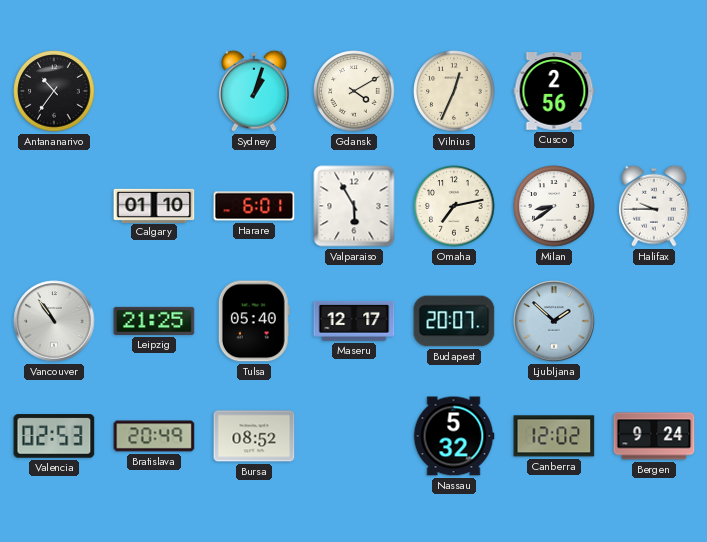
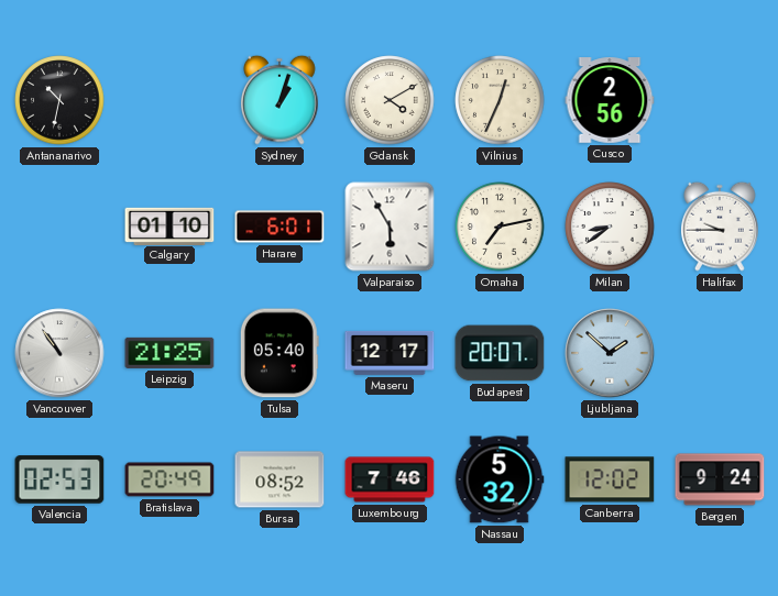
Antananarivo: 10:36 -> 10:32
Luxembourg: none -> 7:46
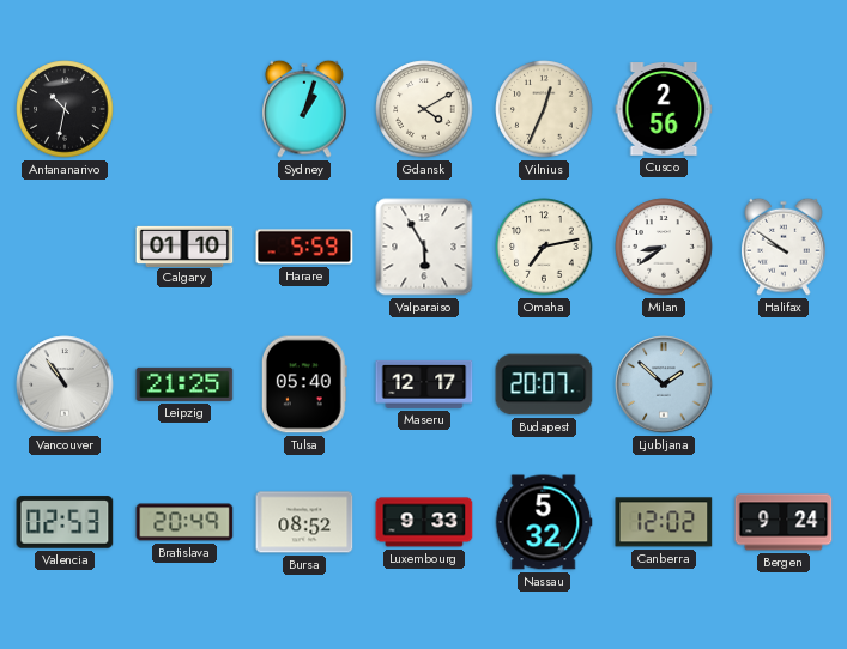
Harare: 6:01 -> 5:59
Halifax: 9:45 -> 9:51
Luxembourg: 7:46 -> 9:33
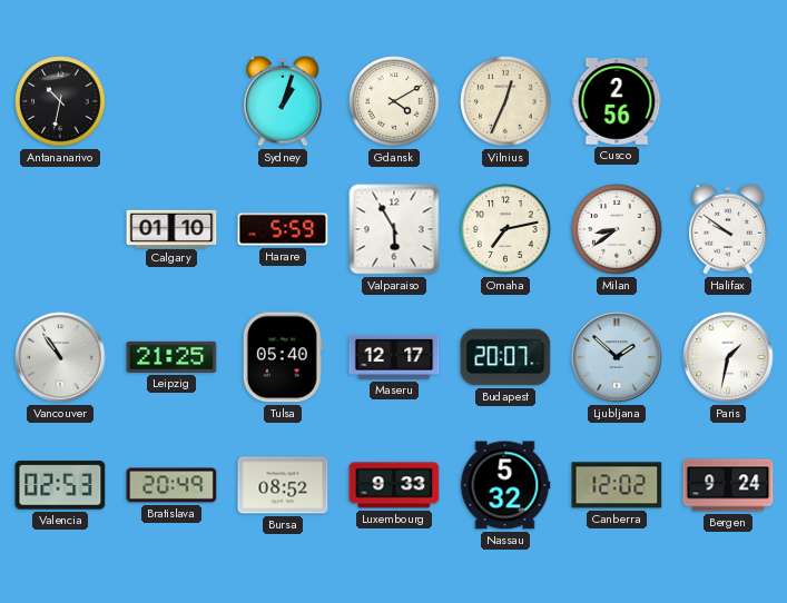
Paris: none -> 1:32
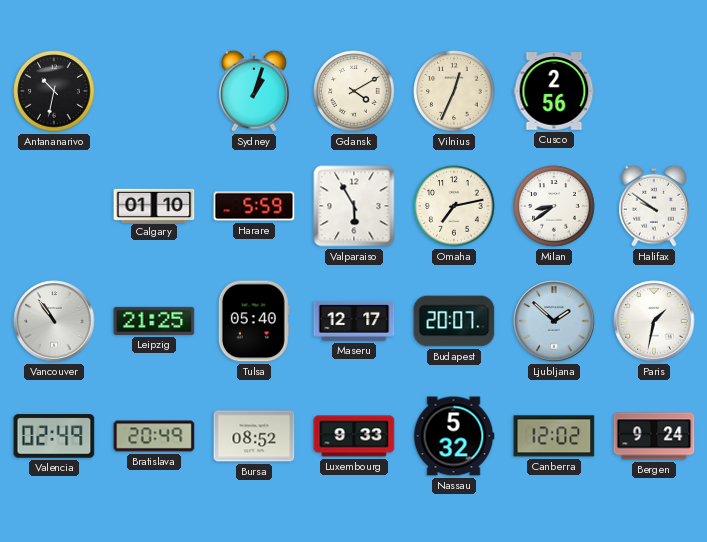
Valencia: 02:53 -> 02:49
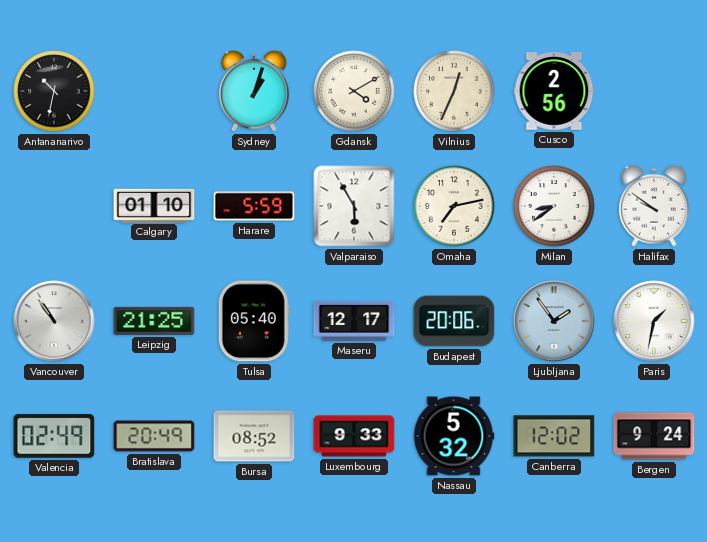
Budapest: 20:07 -> 20:06
Ljubljana: 1:52 -> 1:54
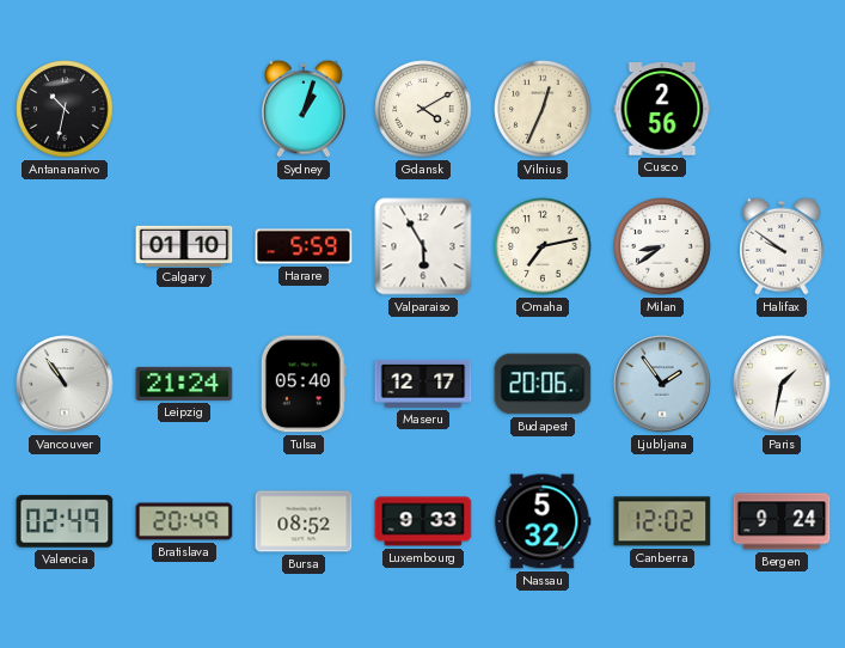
Leipzig: 21:25 -> 21:24
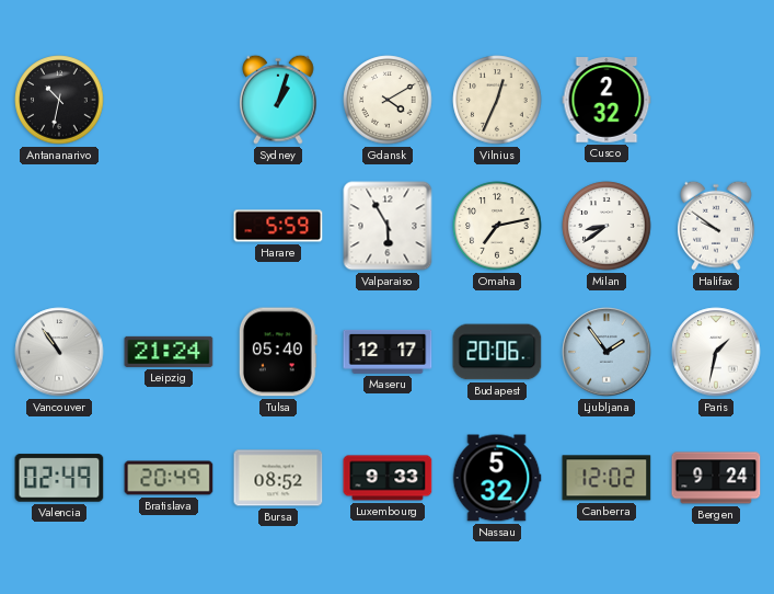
Cusco: 2:56 -> 2:32
Calgary: 01:10 -> none
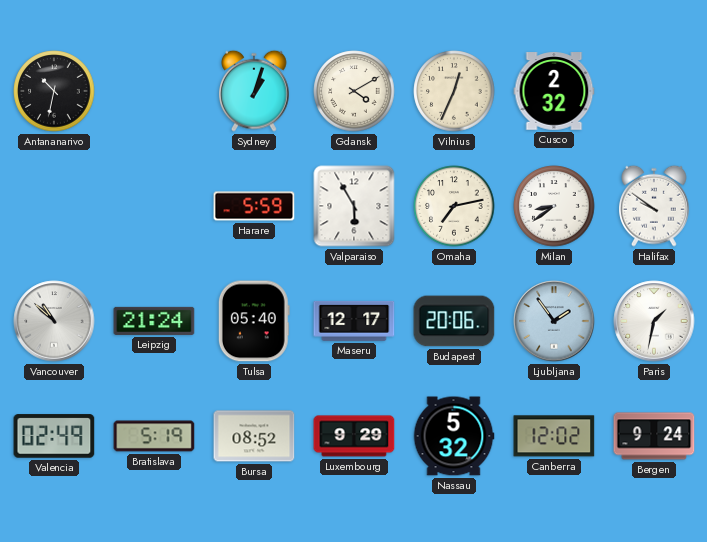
Vancouver: 10:54 -> 10:52
Bratislava: 20:49 -> 5:19
Luxembourg: 9:33 -> 9:29
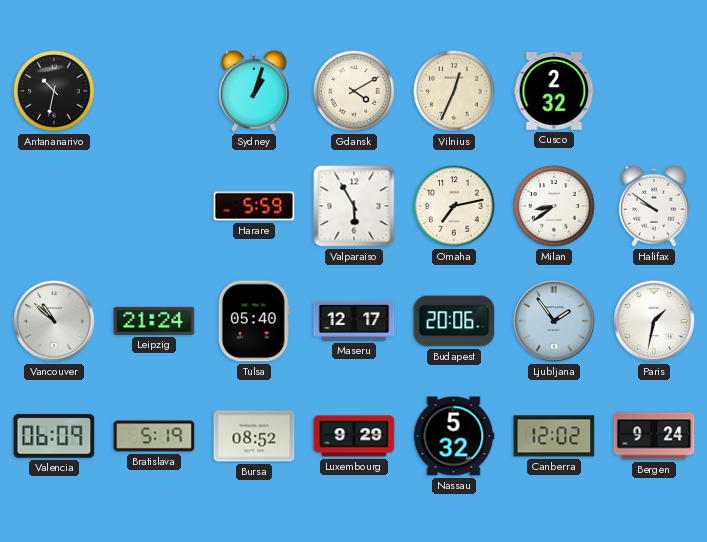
Valencia: 02:49 -> 06:09
